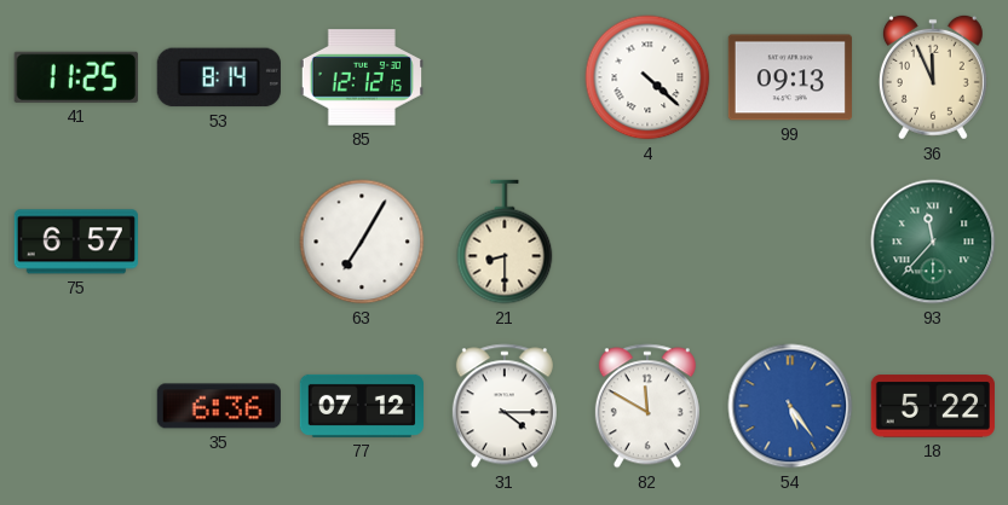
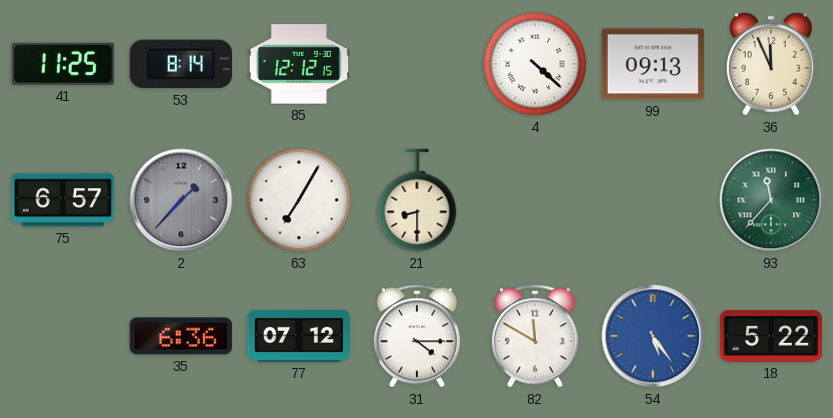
2: none -> 1:37
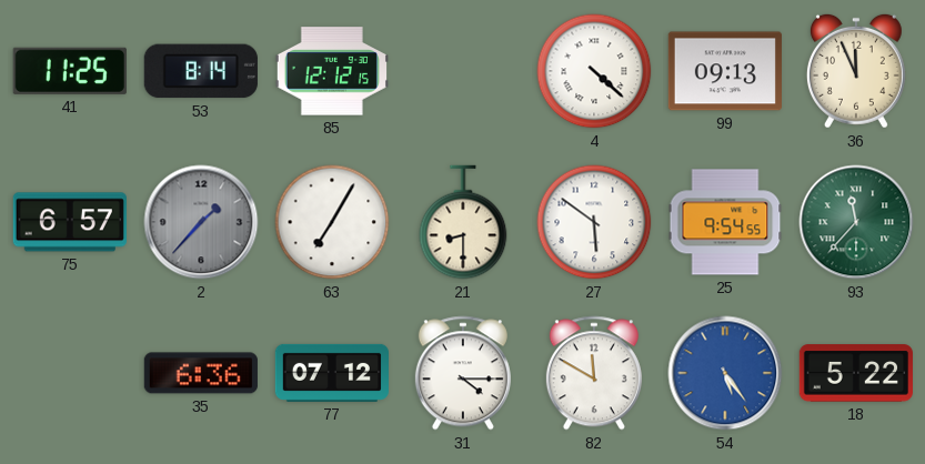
27: none -> 5:51
25: none -> 9:54
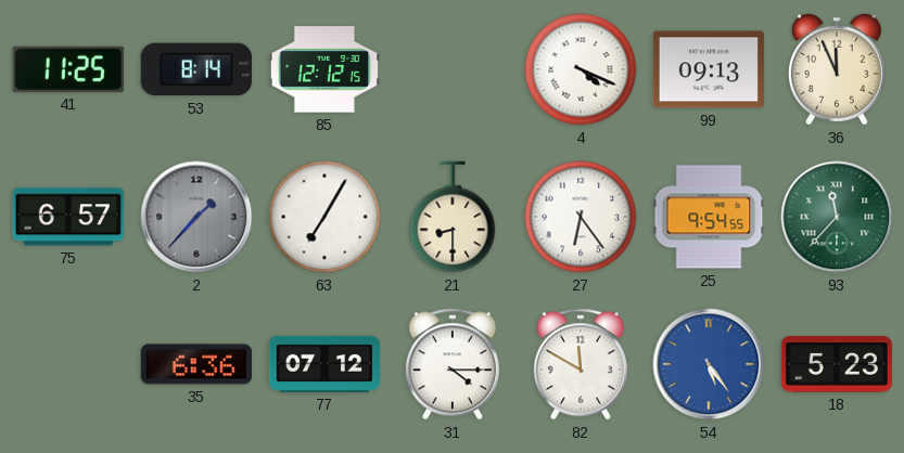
4: 4:22 -> 4:19
27: 5:51 -> 6:24
18: 5:22 -> 5:23
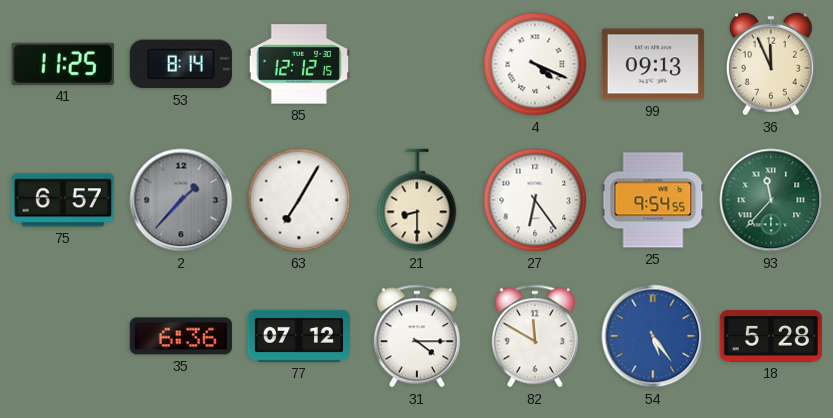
18: 5:23 -> 5:28
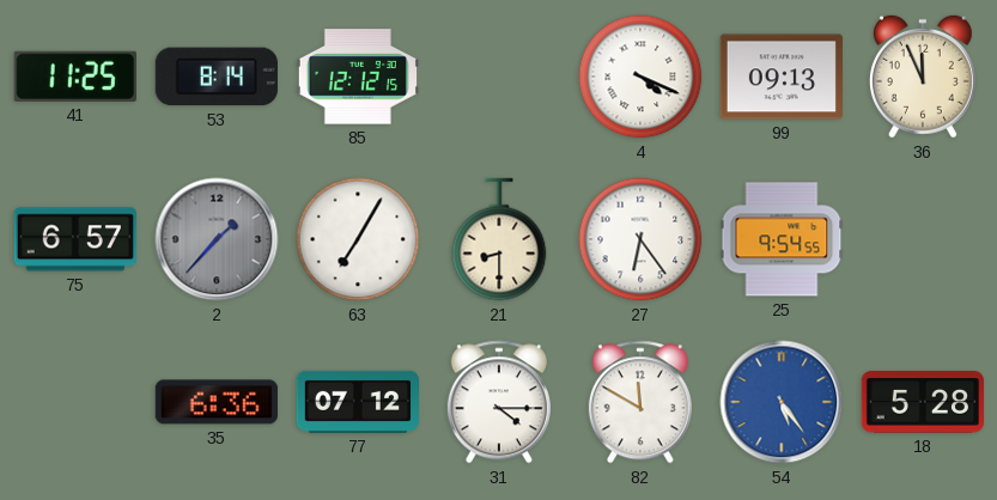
93: 11:37 -> none
